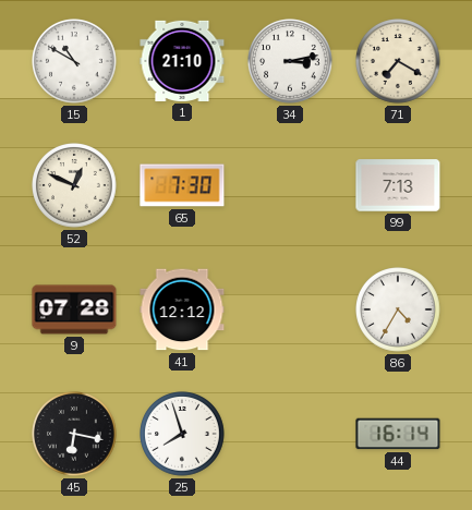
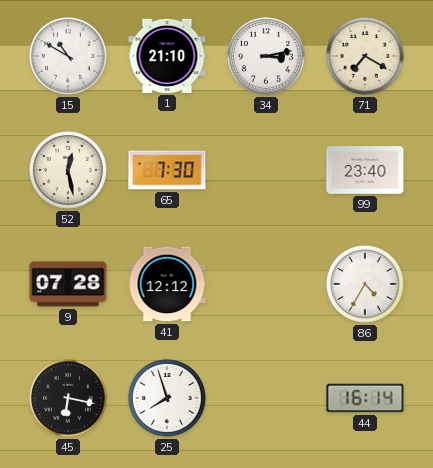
52: 12:49 -> 12:28
99: 7:13 -> 23:40
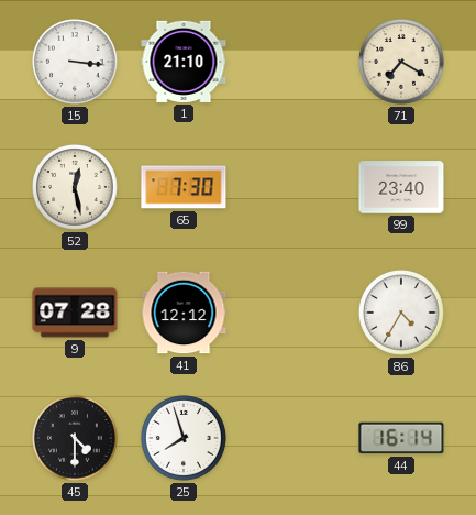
15: 10:50 -> 3:16
34: 3:13 -> none
45: 6:17 -> 4:30
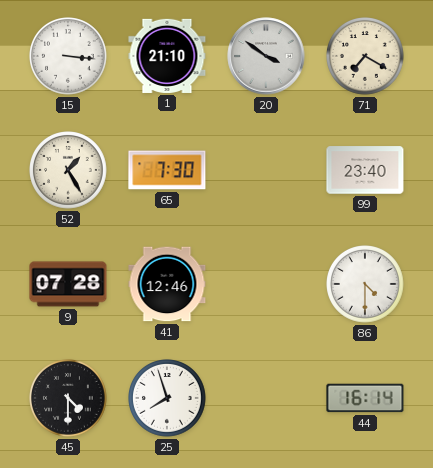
20: none -> 3:51
52: 12:28 -> 1:25
41: 12:12 -> 12:46
86: 4:35 -> 4:30
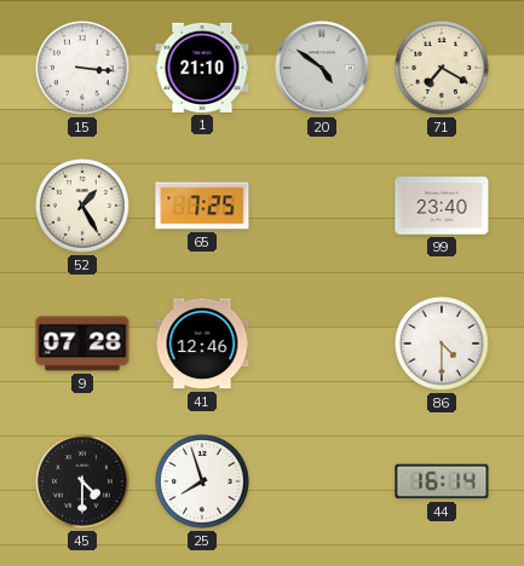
20: 3:51 -> 4:51
65: 7:30 -> 7:25
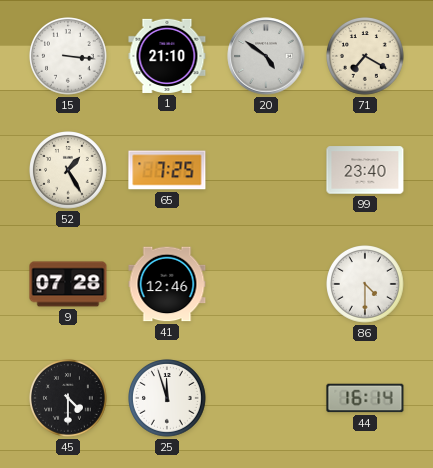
25: 7:57 -> 11:57
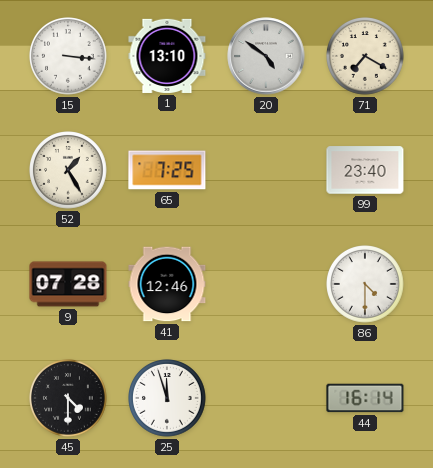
1: 21:10 -> 13:10
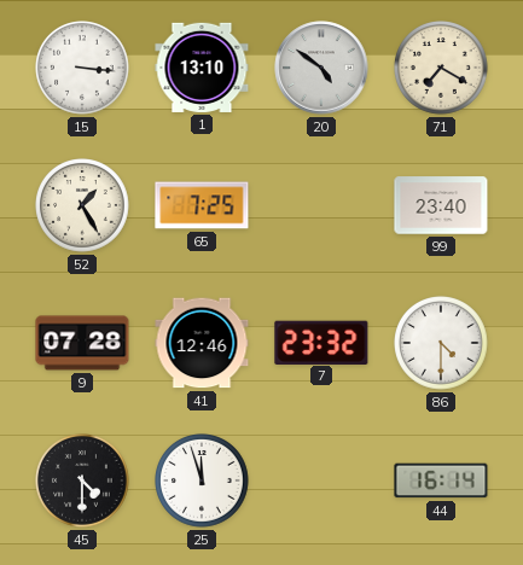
7: none -> 23:32
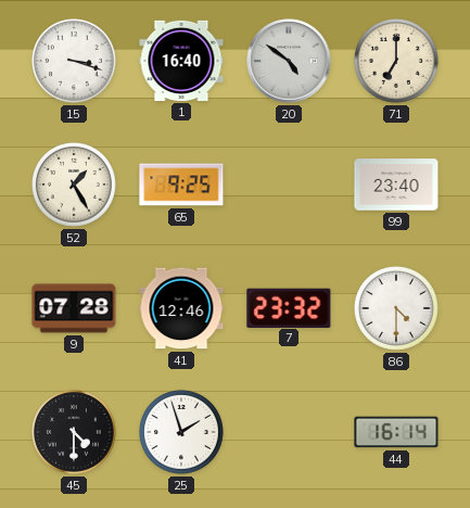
15: 3:16 -> 3:18
1: 13:10 -> 16:40
71: 7:20 -> 7:00
65: 7:25 -> 9:25
25: 11:57 -> 1:57
